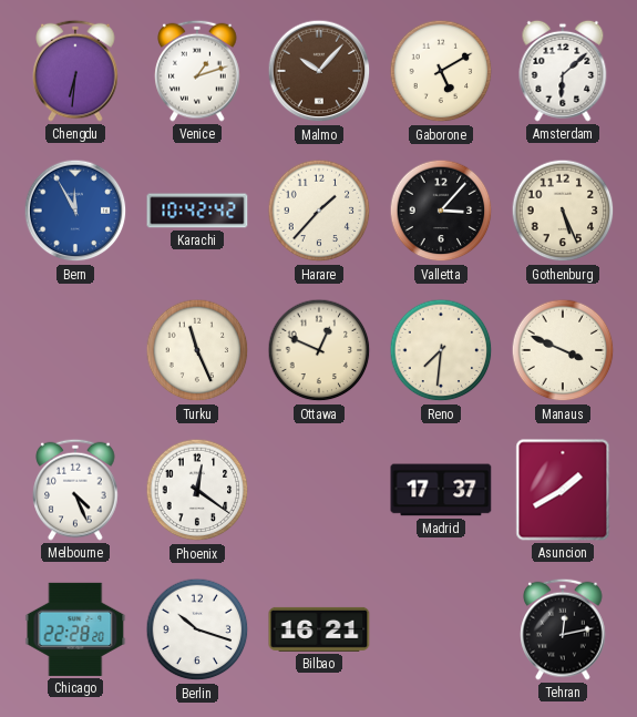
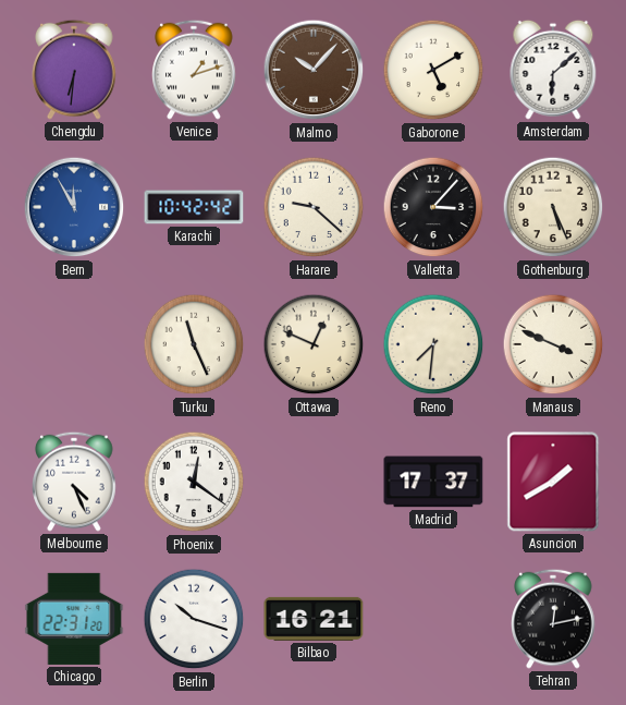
Harare: 1:37 -> 9:22
Chicago: 22:28 -> 22:31
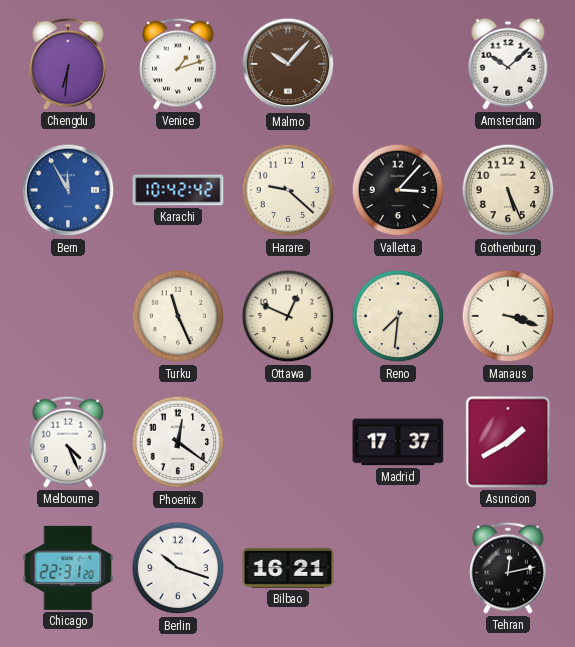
Gaborone: 5:10 -> none
Amsterdam: 6:08 -> 10:08
Manaus: 3:49 -> 3:18
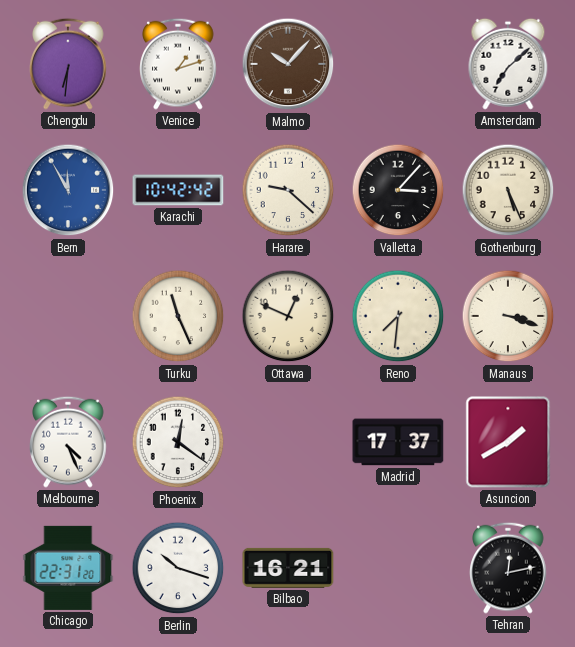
Amsterdam: 10:08 -> 7:08
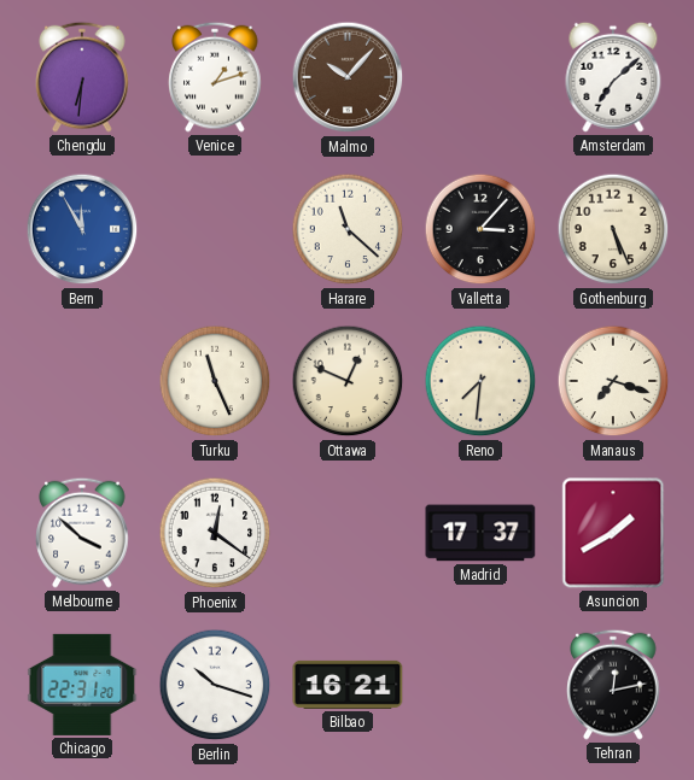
Karachi: 10:42 -> none
Harare: 9:22 -> 11:22
Manaus: 3:18 -> 7:18
Melbourne: 4:26 -> 3:52
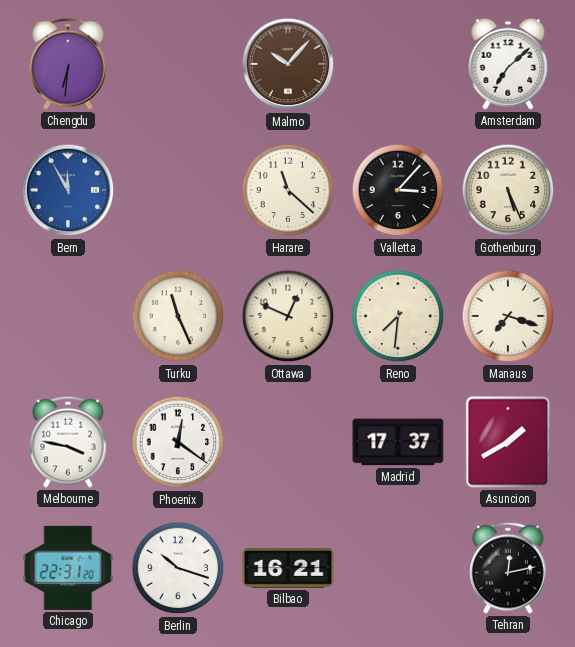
Venice: 1:12 -> none
Melbourne: 3:52 -> 3:47
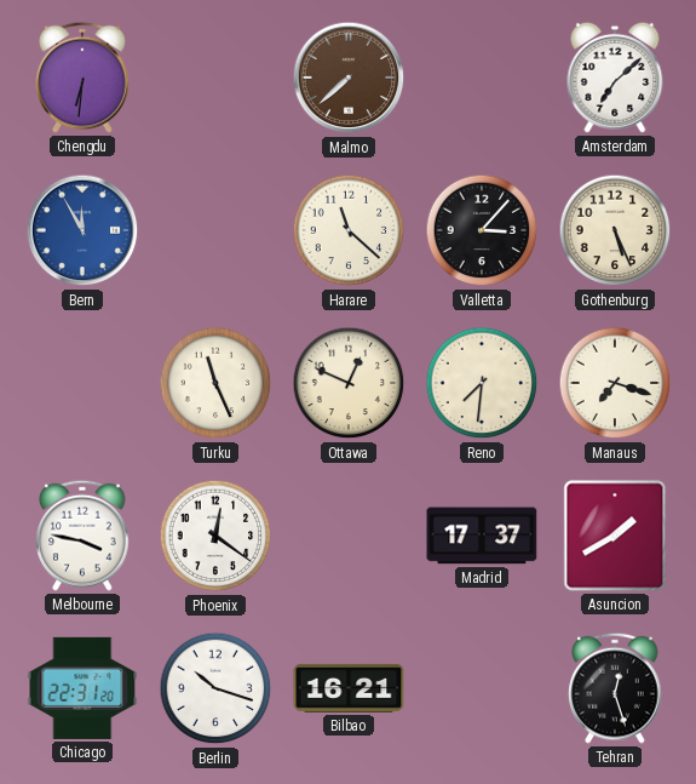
Malmo: 10:07 -> 7:38
Tehran: 12:13 -> 12:27
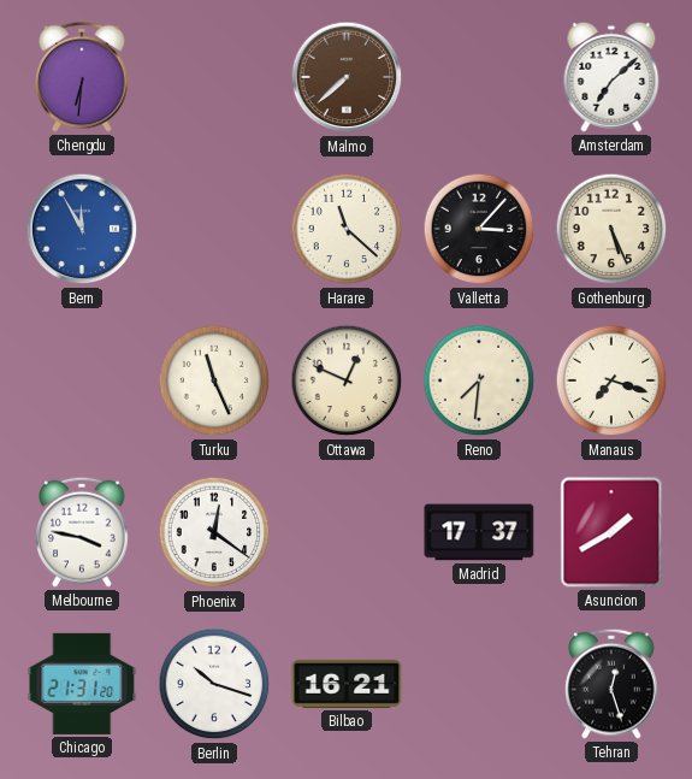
Chicago: 22:31 -> 21:31
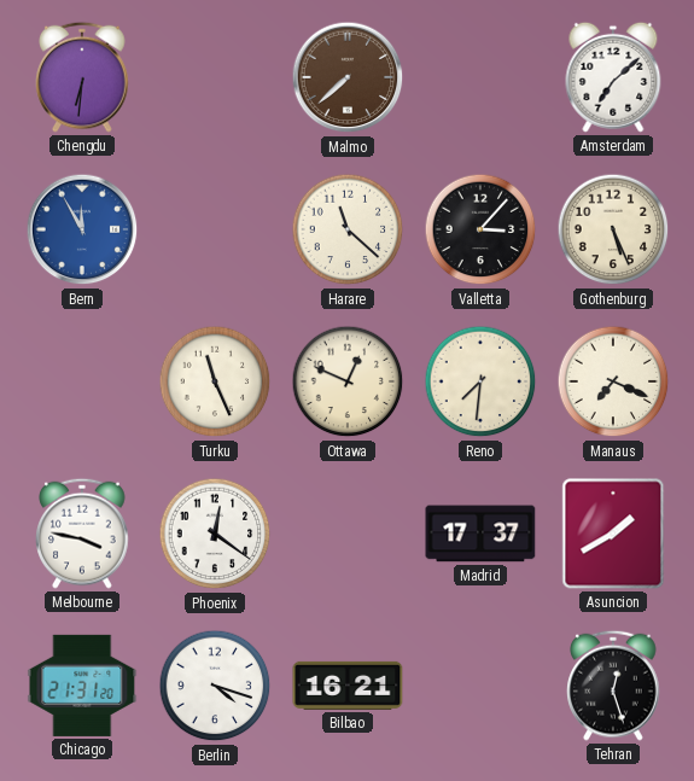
Manaus: 7:18 -> 7:19
Berlin: 10:18 -> 4:18
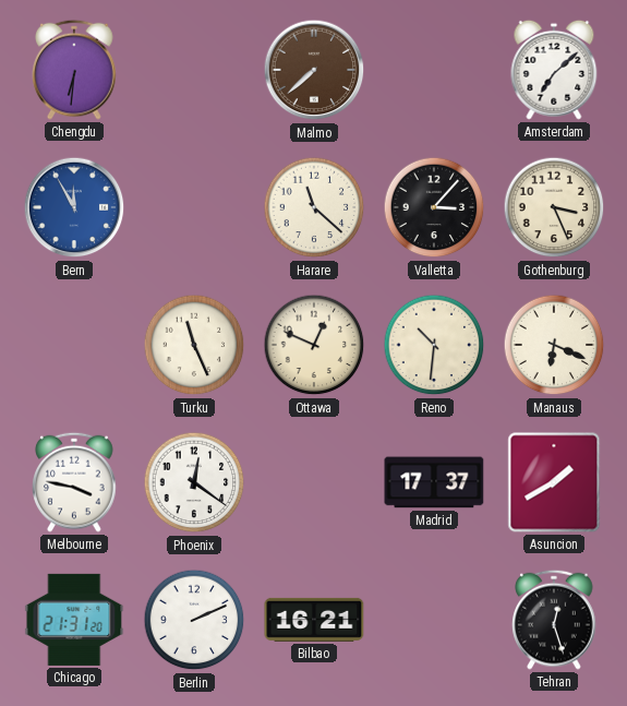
Gothenburg: 5:26 -> 3:26
Reno: 7:31 -> 10:31
Manaus: 7:19 -> 6:19
Berlin: 4:18 -> 2:11
